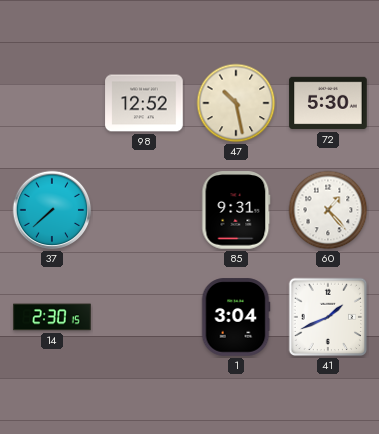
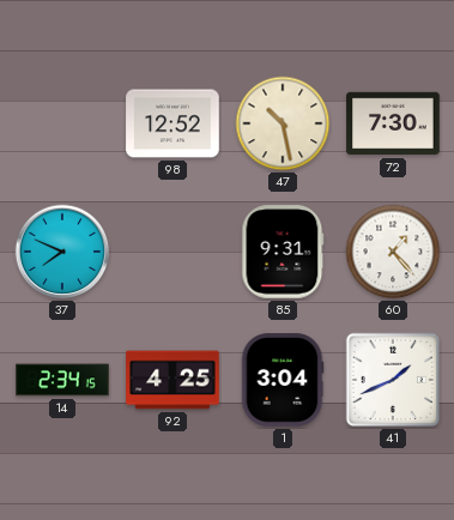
72: 5:30 -> 7:30
37: 7:38 -> 7:49
14: 2:30 -> 2:34
92: none -> 4:25
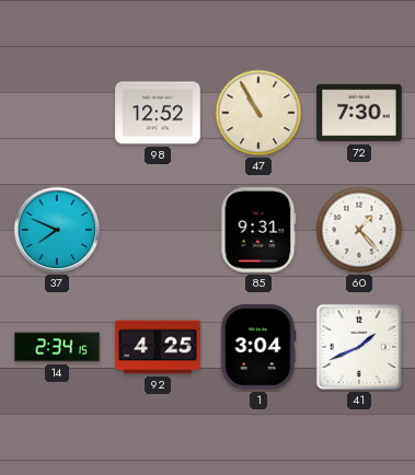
47: 10:28 -> 10:55
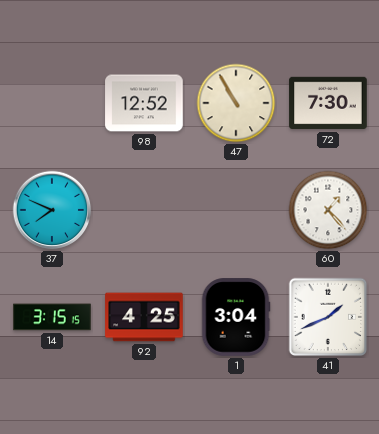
85: 9:31 -> none
14: 2:34 -> 3:15
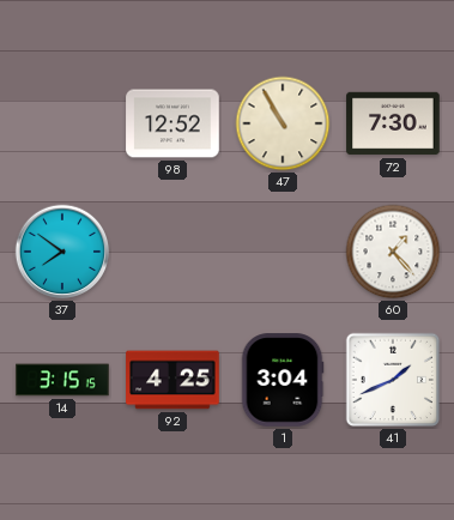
37: 7:49 -> 7:51
